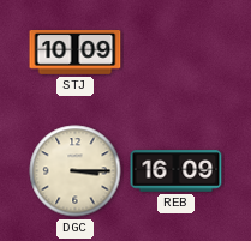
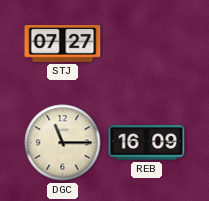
STJ: 10:09 -> 07:27
DGC: 3:15 -> 11:15
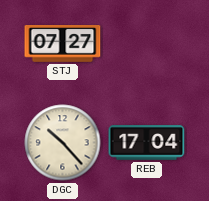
DGC: 11:15 -> 10:23
REB: 16:09 -> 17:04
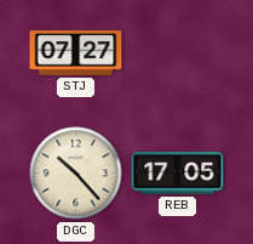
REB: 17:04 -> 17:05
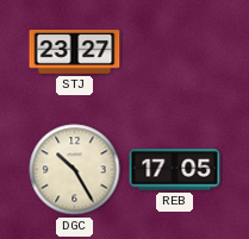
STJ: 07:27 -> 23:27
DGC: 10:23 -> 10:25
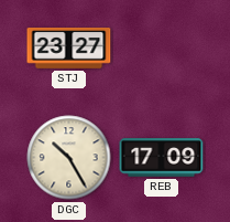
REB: 17:05 -> 17:09
